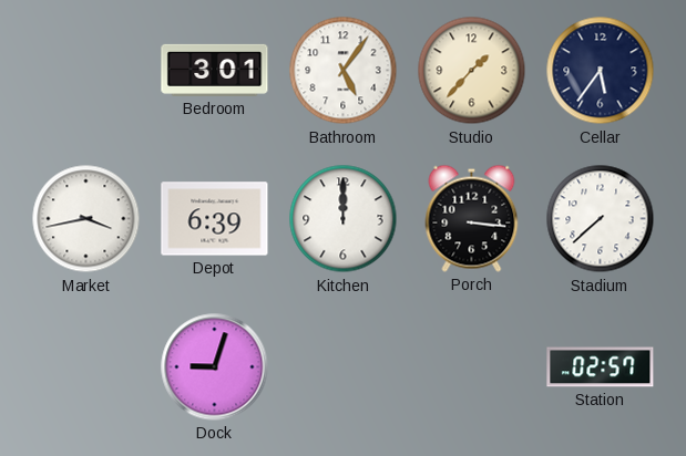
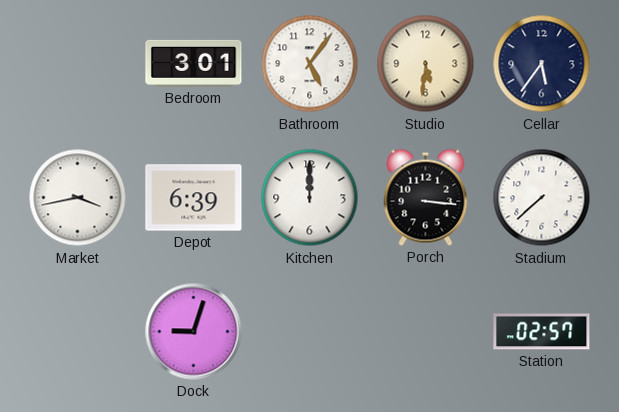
Studio: 1:37 -> 5:31
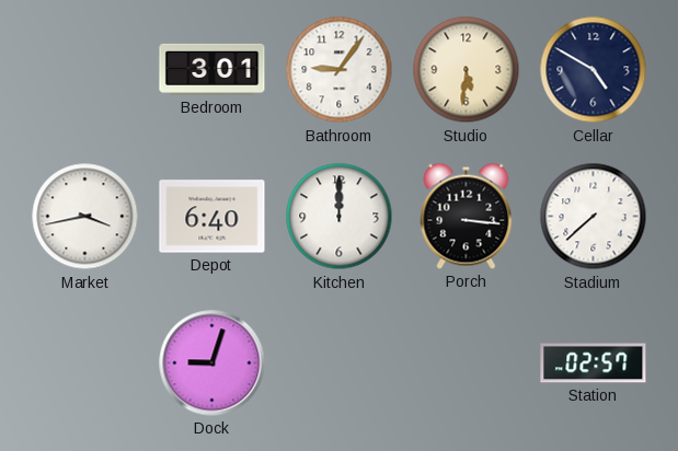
Bathroom: 5:06 -> 9:06
Cellar: 5:36 -> 4:50
Depot: 6:39 -> 6:40
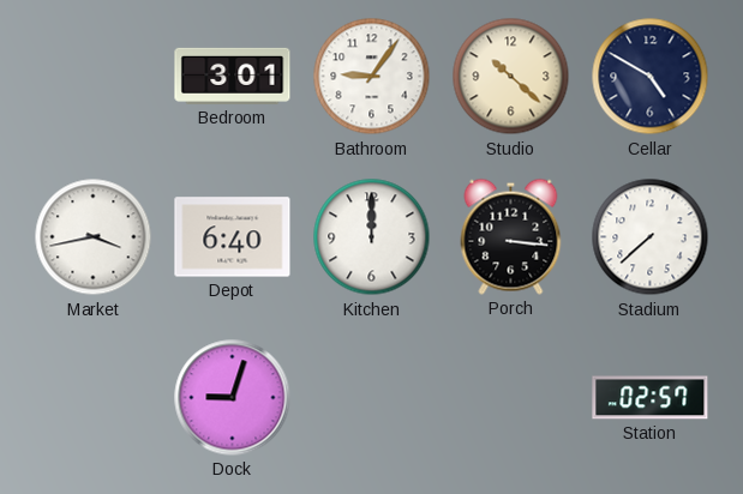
Studio: 5:31 -> 10:22
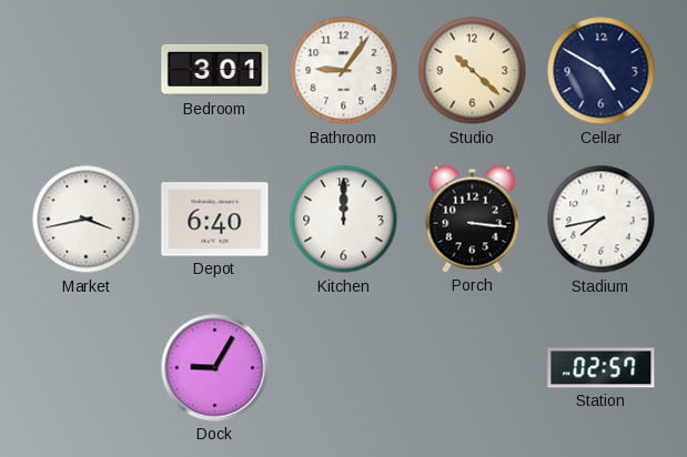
Stadium: 7:38 -> 7:43
Dock: 9:03 -> 9:05
